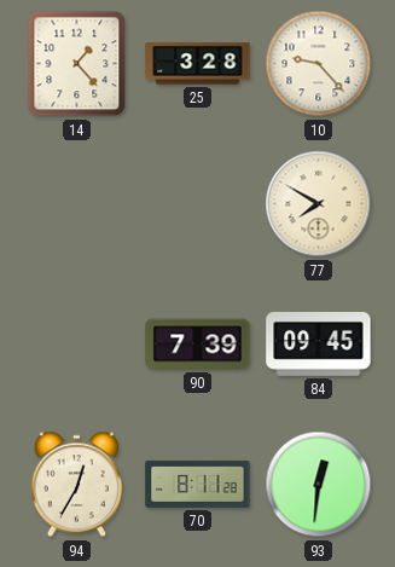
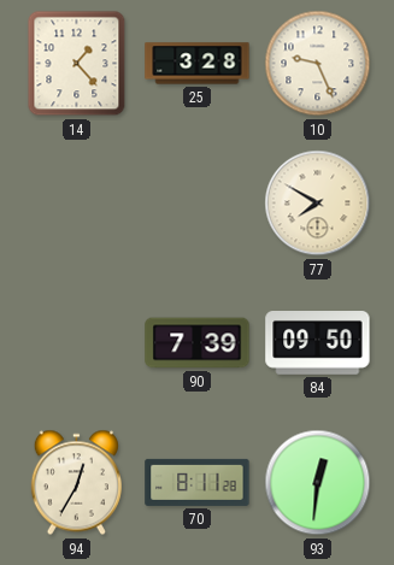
10: 9:23 -> 9:26
84: 09:45 -> 09:50
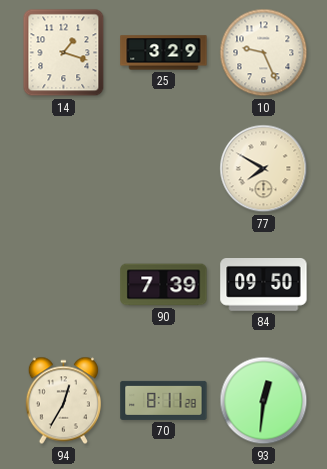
14: 1:23 -> 1:18
25: 3:28 -> 3:29
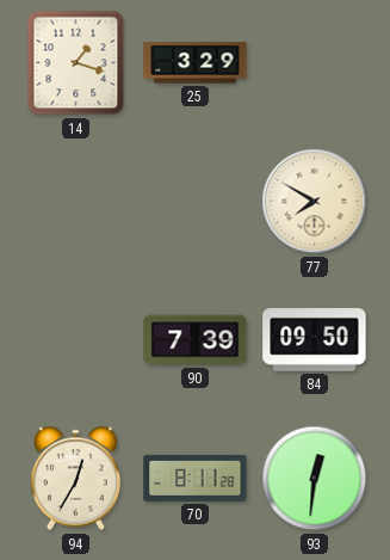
10: 9:26 -> none
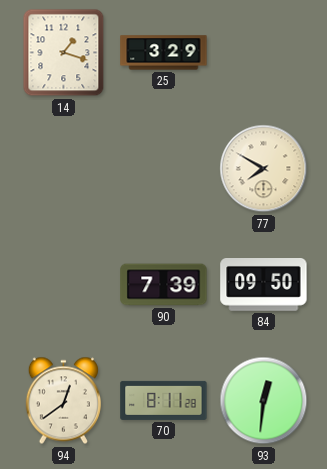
94: 12:35 -> 12:39
